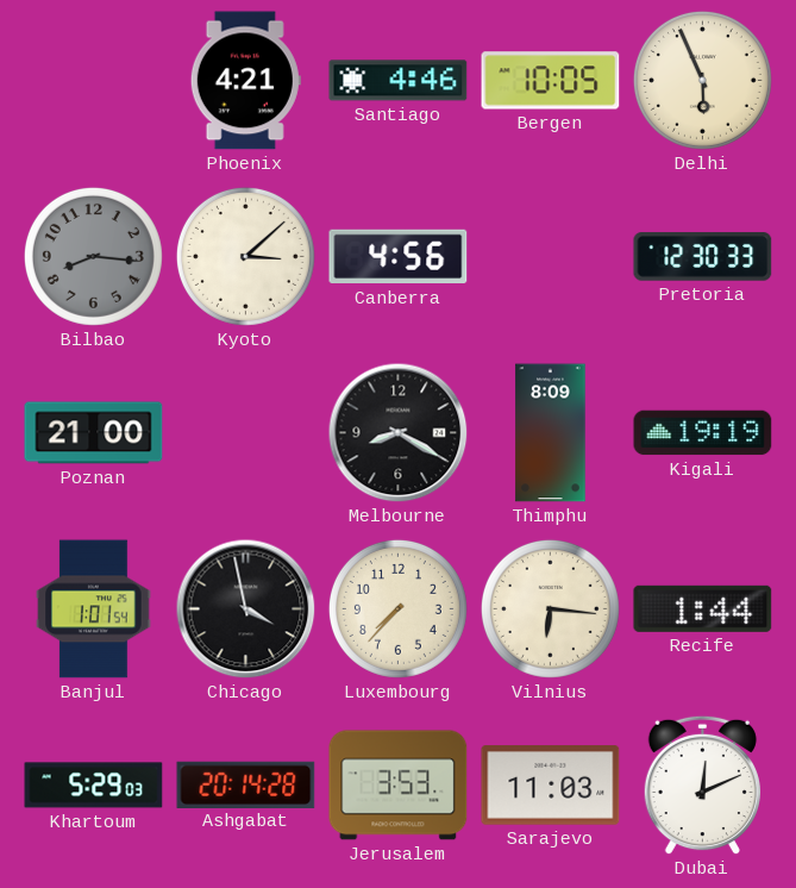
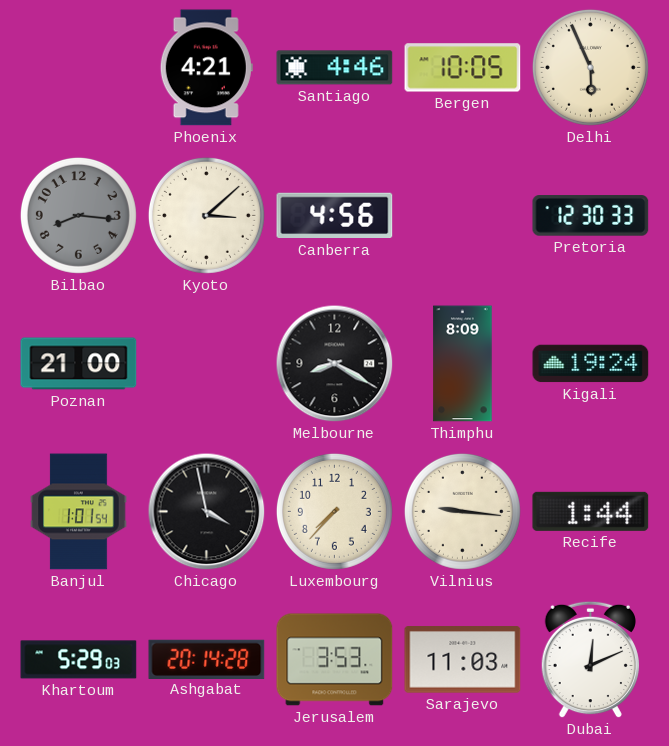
Kigali: 19:19 -> 19:24
Vilnius: 6:16 -> 9:16
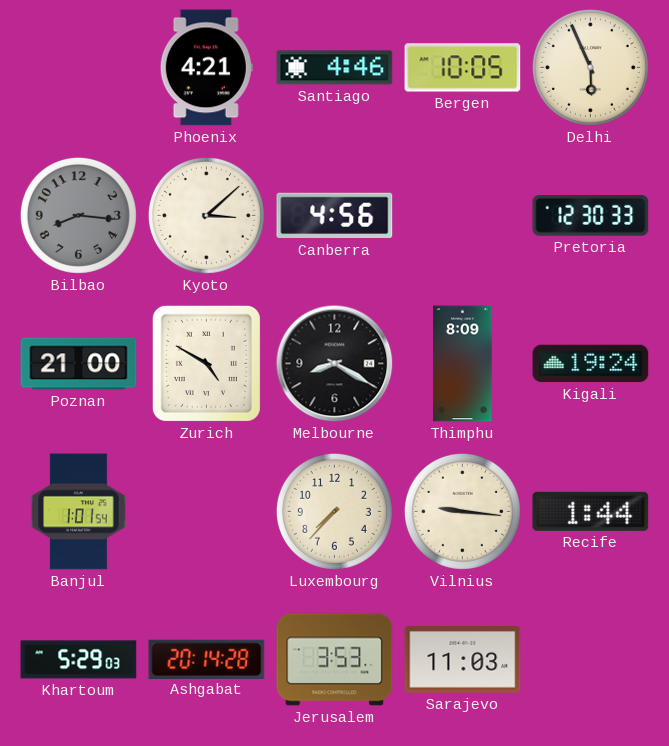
Zurich: none -> 4:50
Chicago: 3:58 -> none
Dubai: 12:11 -> none
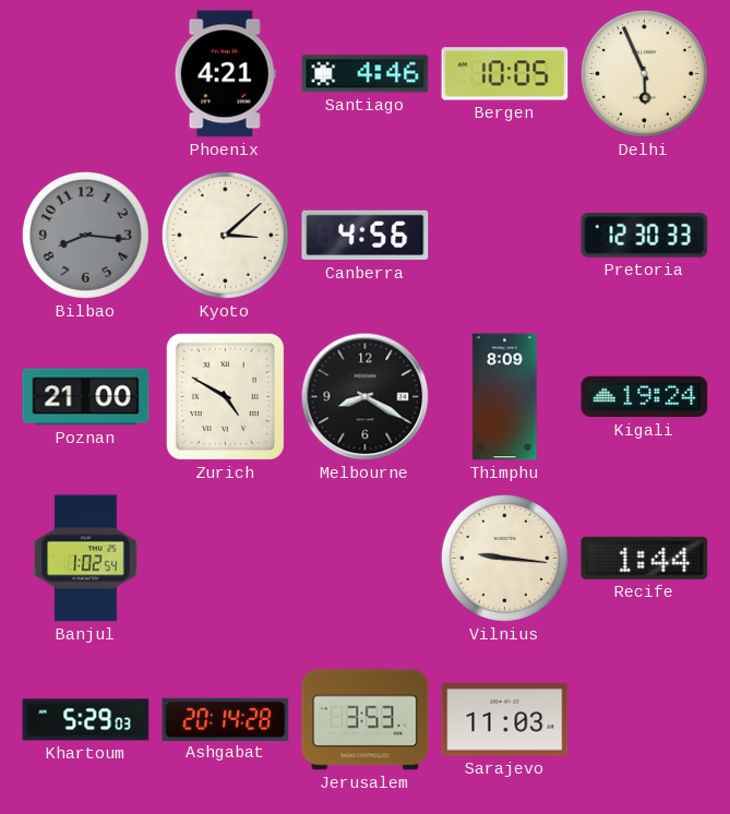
Banjul: 1:01 -> 1:02
Luxembourg: 7:37 -> none
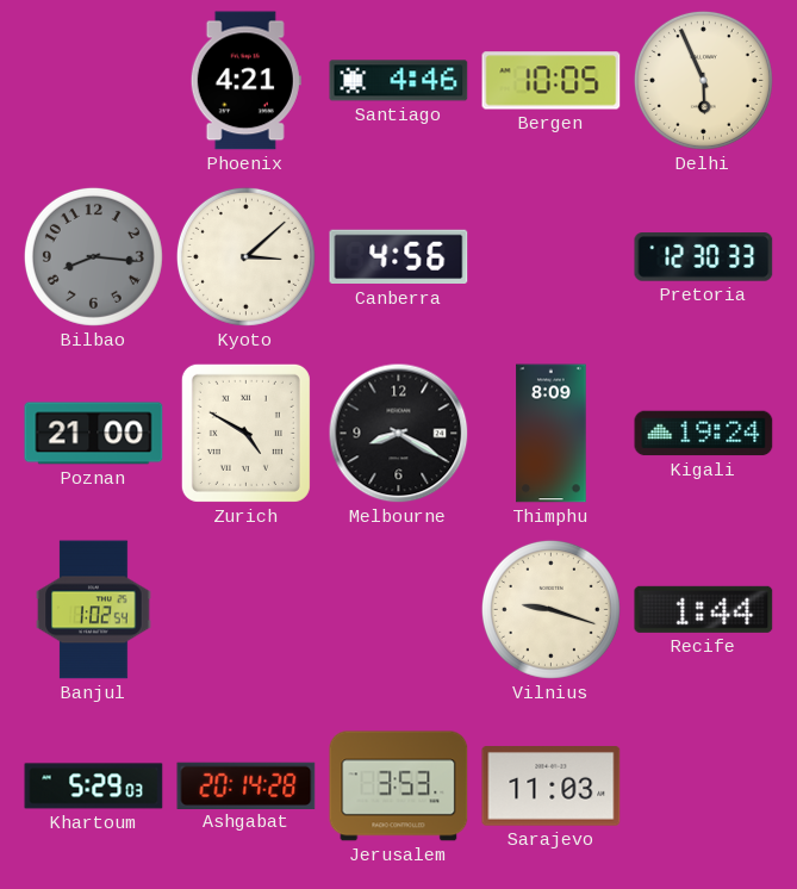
Vilnius: 9:16 -> 9:18
